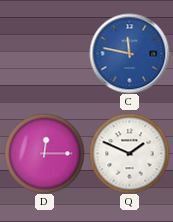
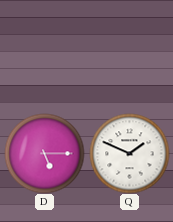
C: 11:47 -> none
D: 12:15 -> 5:15
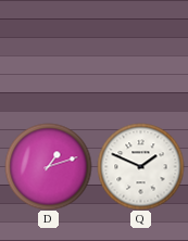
D: 5:15 -> 1:12
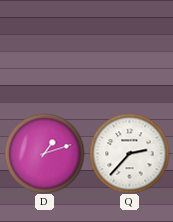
Q: 1:49 -> 2:37
